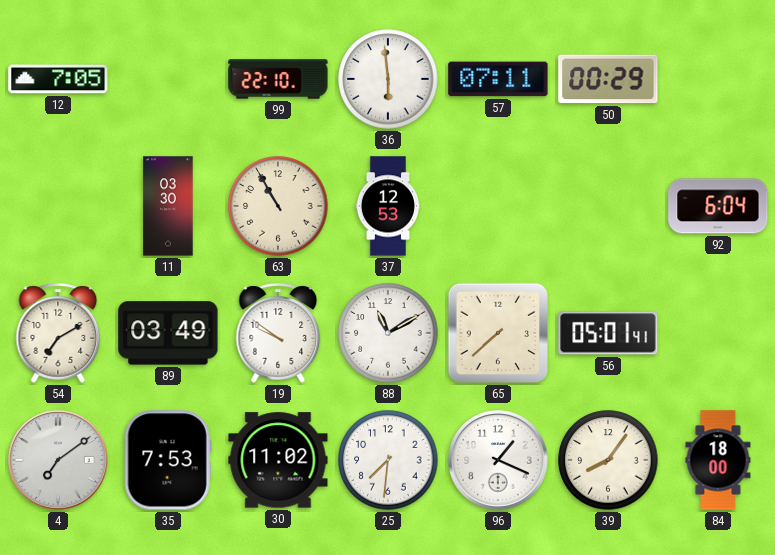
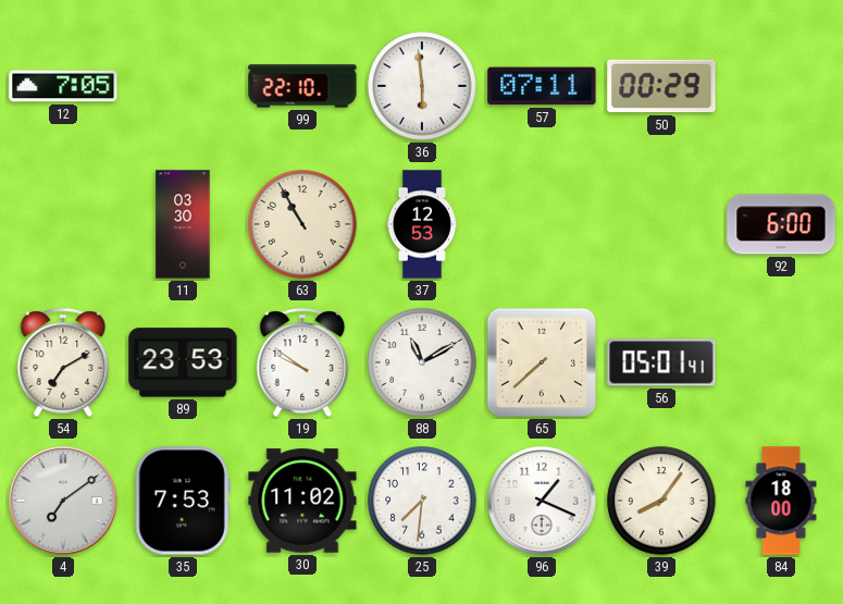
92: 6:04 -> 6:00
89: 03:49 -> 23:53
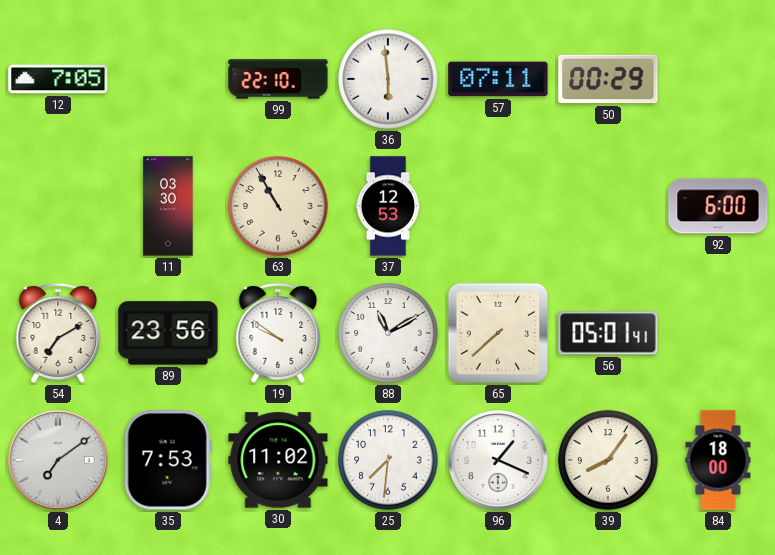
89: 23:53 -> 23:56
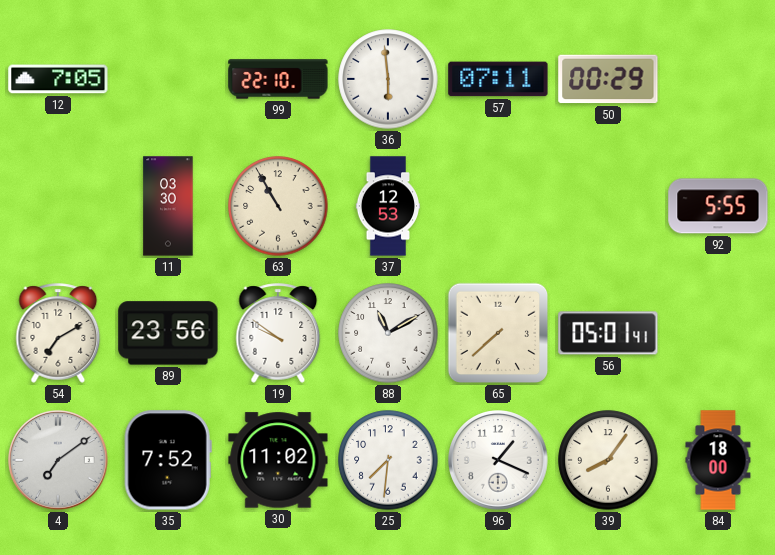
92: 6:00 -> 5:55
35: 7:53 -> 7:52
